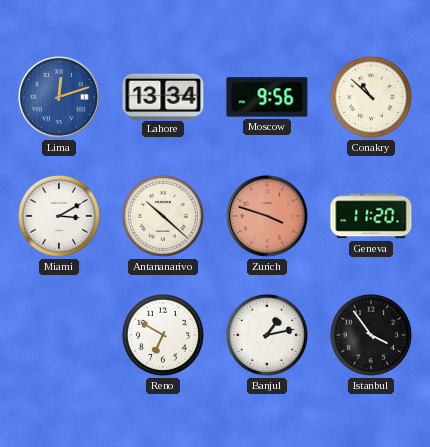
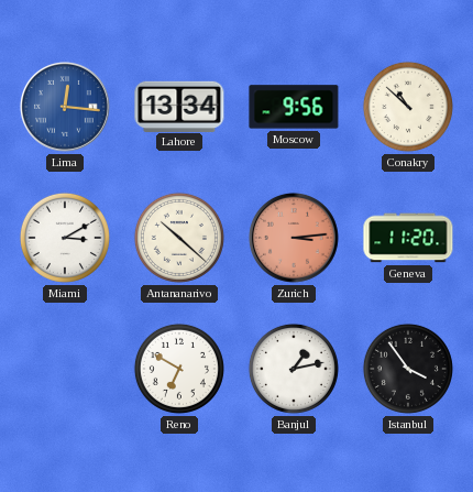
Lima: 12:12 -> 12:16
Zurich: 3:48 -> 3:14
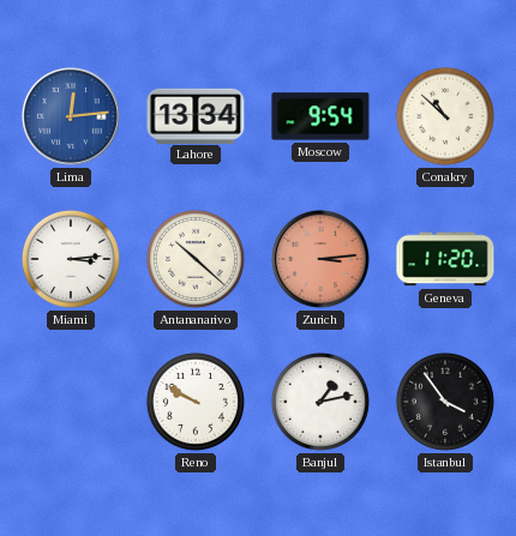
Lima: 12:16 -> 12:14
Moscow: 9:56 -> 9:54
Miami: 3:10 -> 3:14
Reno: 6:50 -> 9:50
